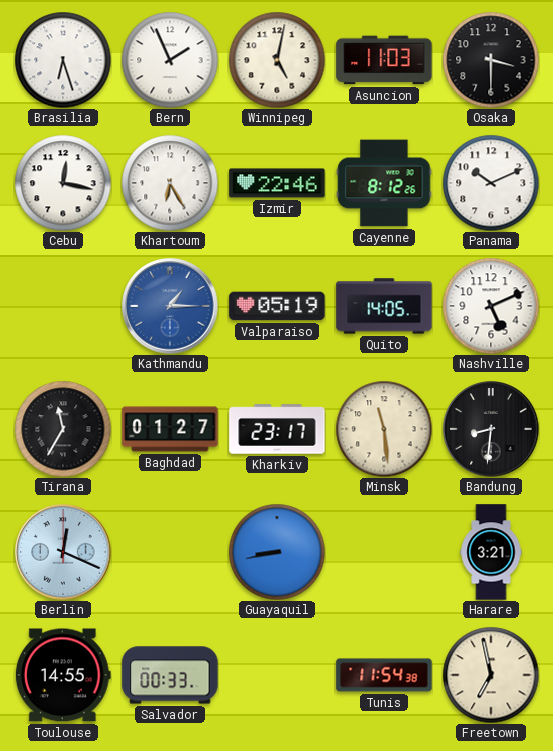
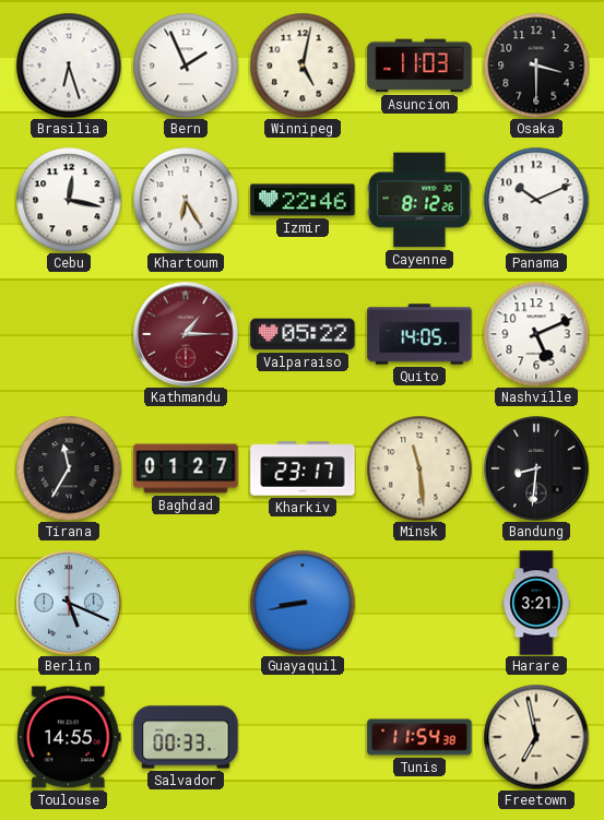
Kathmandu dial: blue -> burgundy
Valparaiso: 05:19 -> 05:22
Berlin: 12:19 -> 5:19
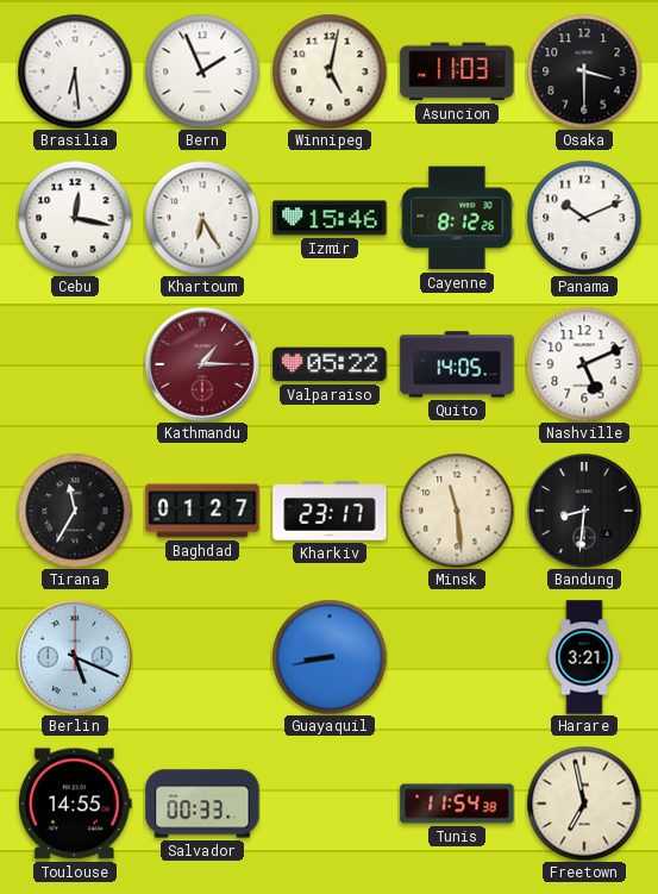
Brasilia: 6:27 -> 6:29
Izmir: 22:46 -> 15:46
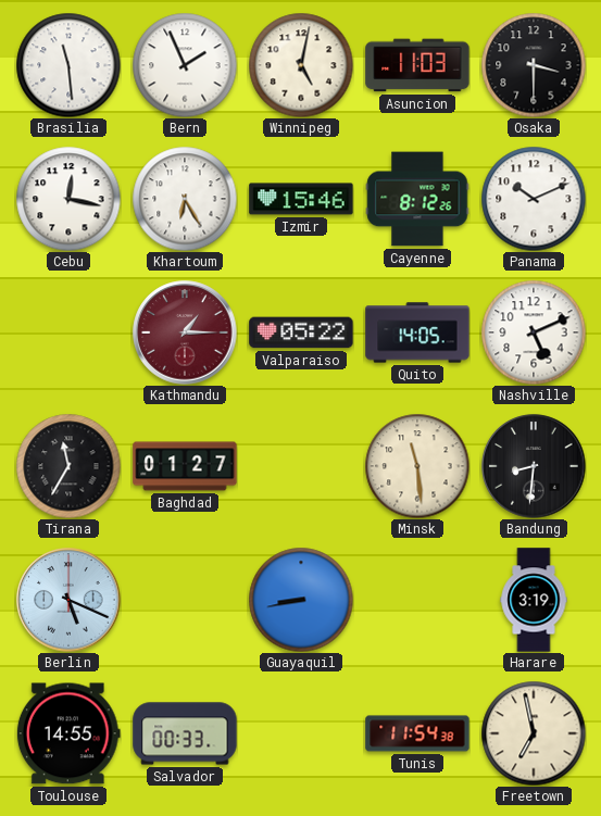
Brasilia: 6:29 -> 11:29
Kharkiv: 23:17 -> none
Harare: 3:21 -> 3:19
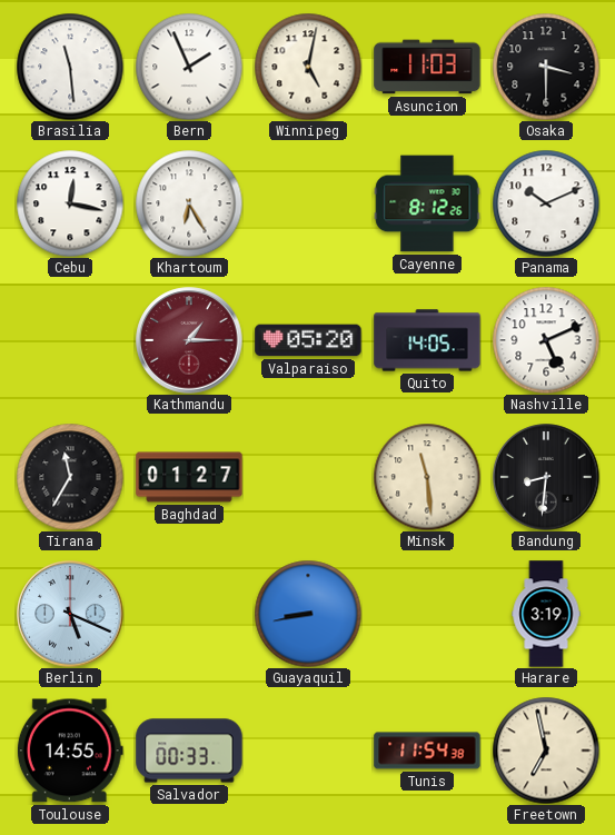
Izmir: 15:46 -> none
Valparaiso: 05:22 -> 05:20
